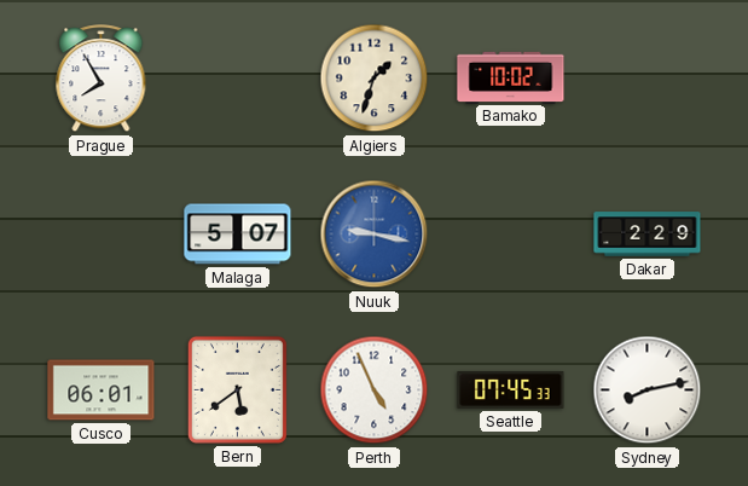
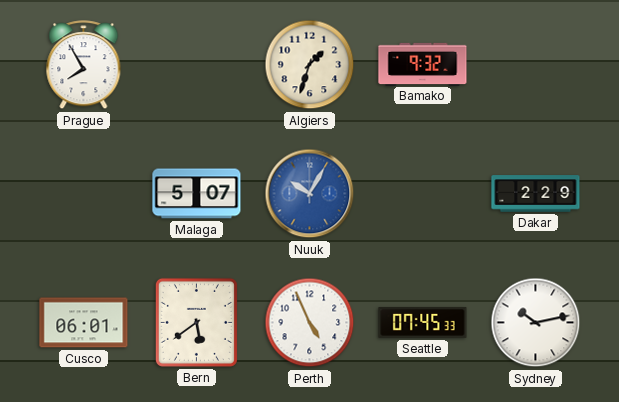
Bamako: 10:02 -> 9:32
Nuuk: 9:17 -> 10:05
Sydney: 8:13 -> 10:13
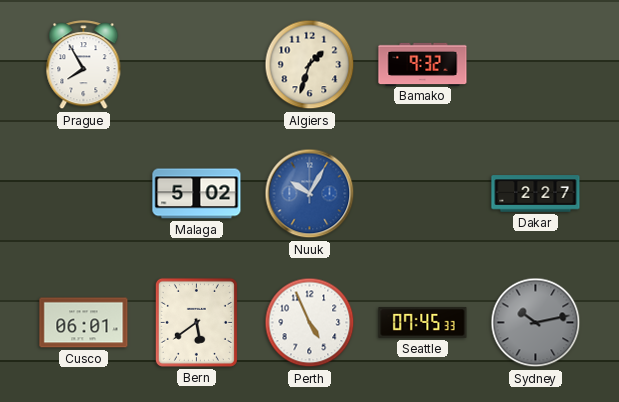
Malaga: 5:07 -> 5:02
Dakar: 2:29 -> 2:27
Sydney dial: white -> grey
